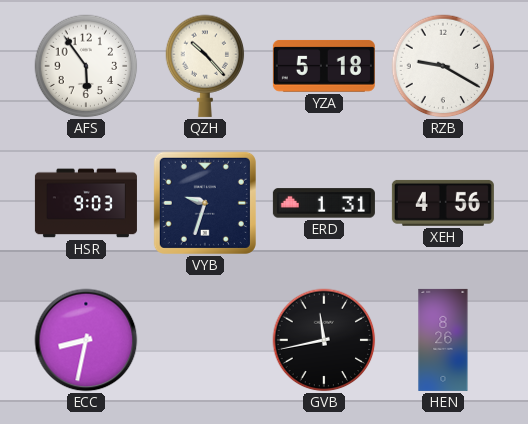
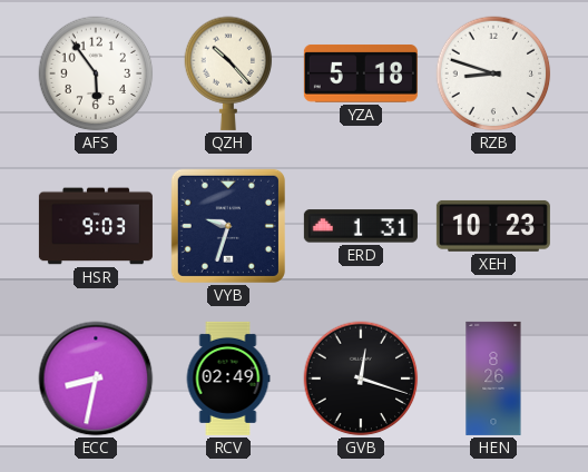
RZB: 9:20 -> 8:48
XEH: 4:56 -> 10:23
RCV: none -> 02:49
GVB: 11:43 -> 12:18
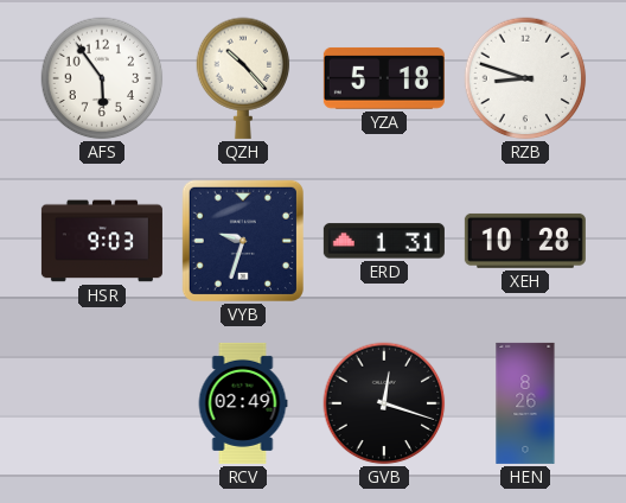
XEH: 10:23 -> 10:28
ECC: 8:32 -> none
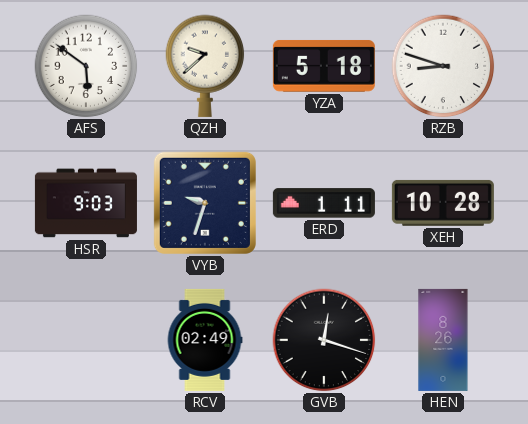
AFS: 5:54 -> 5:51
QZH: 10:23 -> 9:38
ERD: 1:31 -> 1:11
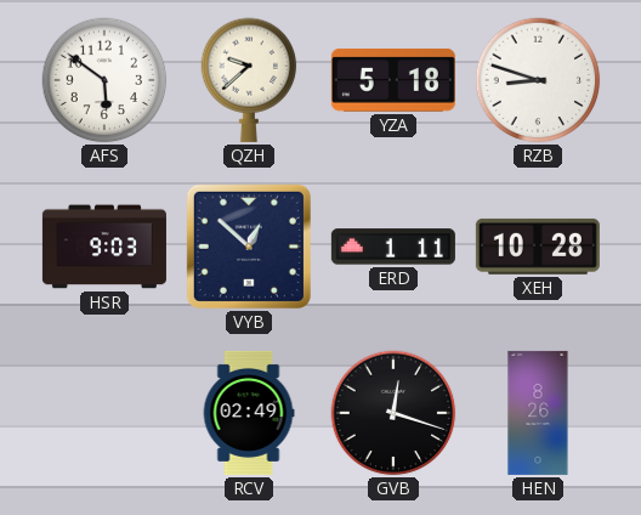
VYB: 9:33 -> 12:52
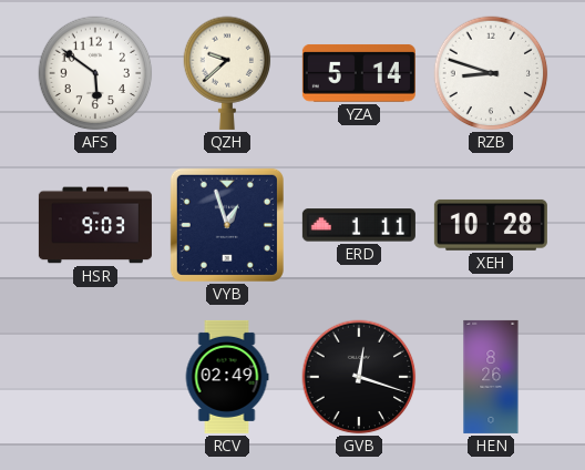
YZA: 5:18 -> 5:14
VYB: 12:52 -> 12:57
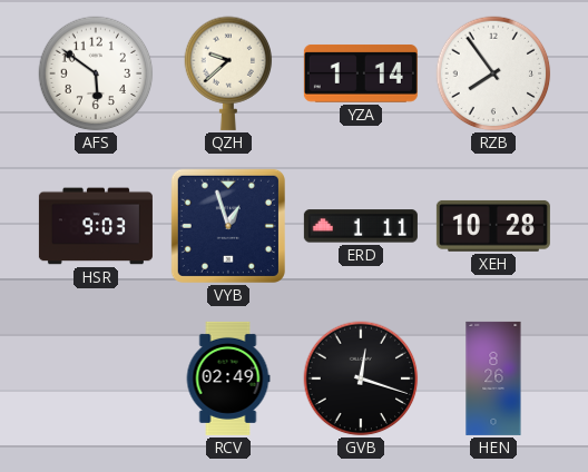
YZA: 5:14 -> 1:14
RZB: 8:48 -> 7:54
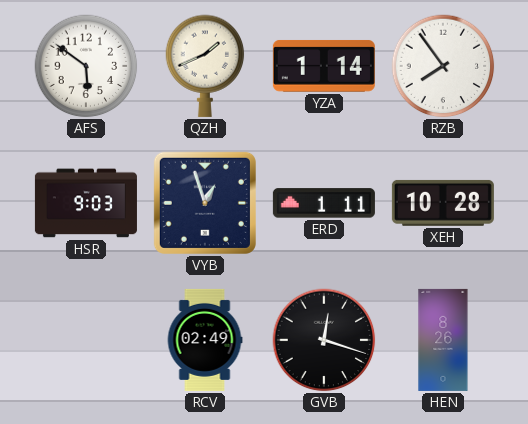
QZH: 9:38 -> 1:41
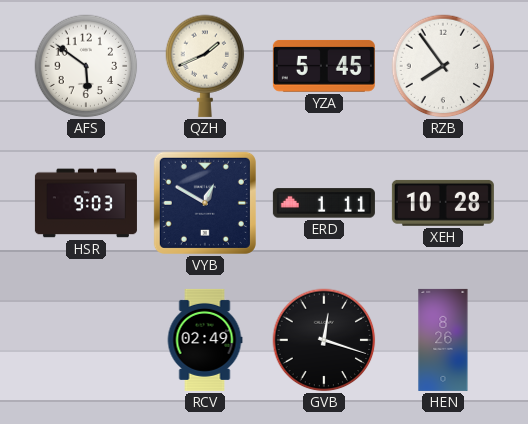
YZA: 1:14 -> 5:45
VYB: 12:57 -> 12:50
